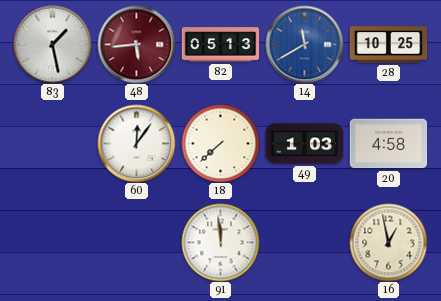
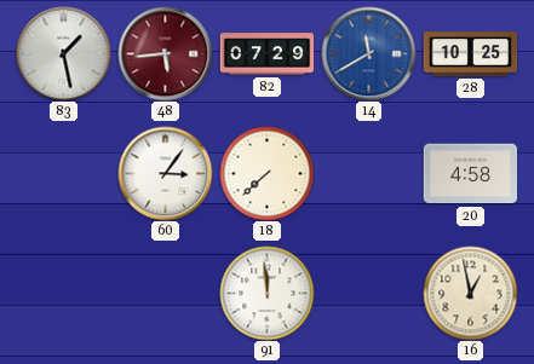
82: 05:13 -> 07:29
60: 12:06 -> 3:06
49: 1:03 -> none
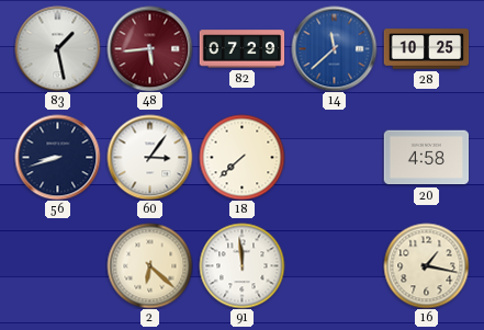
14: 11:40 -> 11:38
56: none -> 8:42
2: none -> 6:22
16: 12:58 -> 1:17
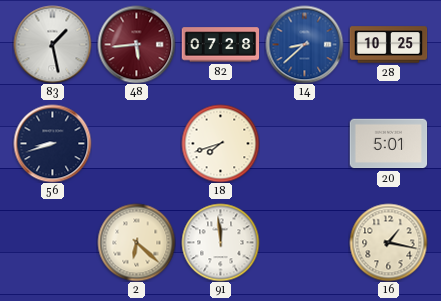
82: 07:29 -> 07:28
14: 11:38 -> 8:38
60: 3:06 -> none
18: 7:38 -> 7:42
20: 4:58 -> 5:01
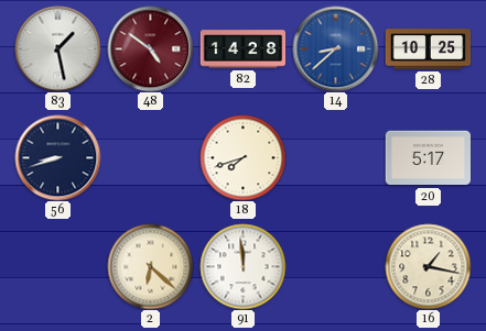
48: 5:44 -> 4:51
82: 07:28 -> 14:28
20: 5:01 -> 5:17
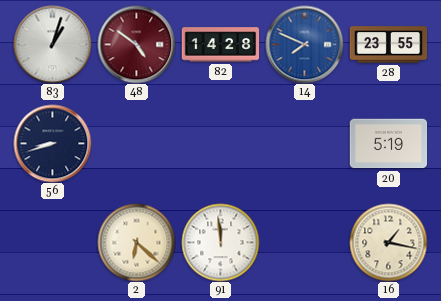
83: 1:28 -> 1:03
14: 8:38 -> 7:49
28: 10:25 -> 23:55
18: 7:42 -> none
20: 5:17 -> 5:19
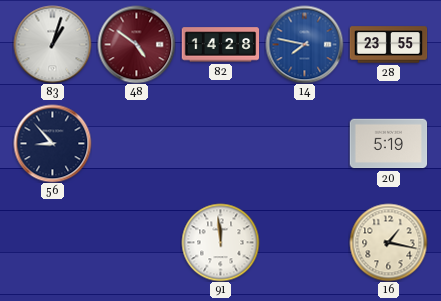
14: 7:49 -> 7:47
56: 8:42 -> 8:53
2: 6:22 -> none
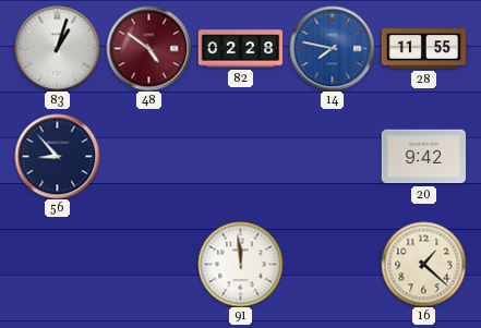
82: 14:28 -> 02:28
28: 23:55 -> 11:55
20: 5:19 -> 9:42
16: 1:17 -> 1:22
